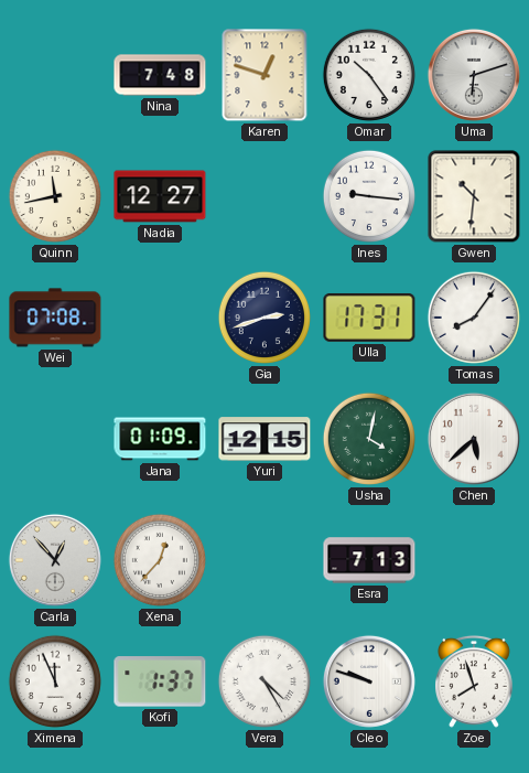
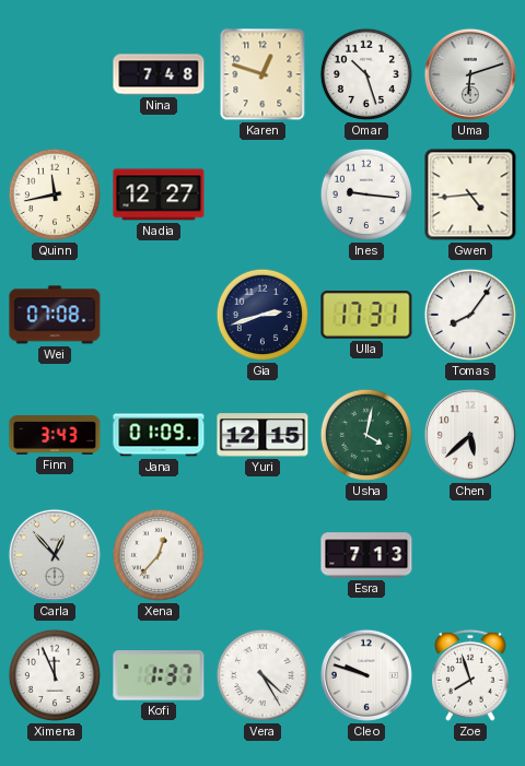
Omar: 10:24 -> 10:27
Gwen: 10:31 -> 4:44
Finn: none -> 3:43
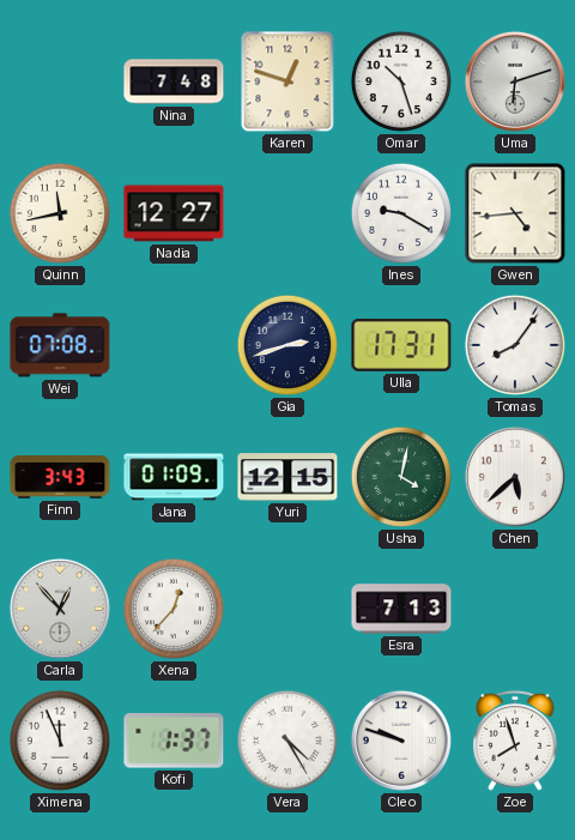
Ines: 9:16 -> 9:20
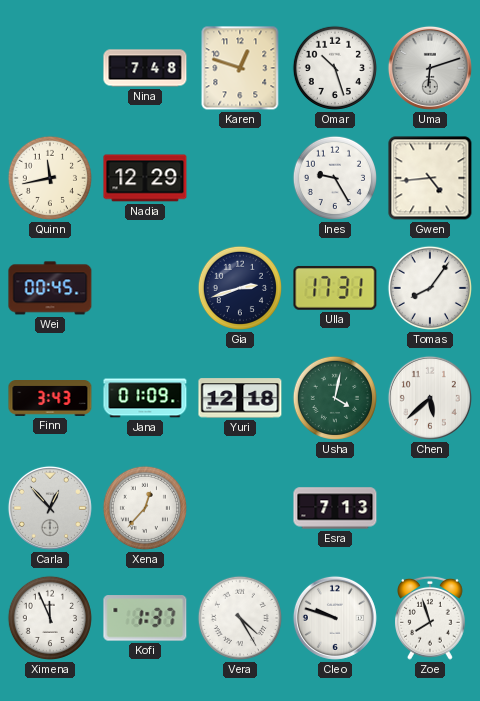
Nadia: 12:27 -> 12:29
Ines: 9:20 -> 9:25
Wei: 07:08 -> 00:45
Yuri: 12:15 -> 12:18
